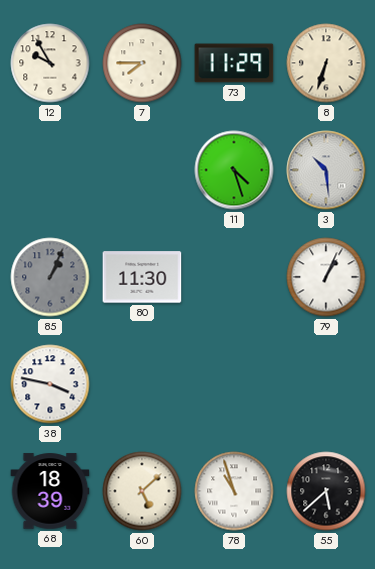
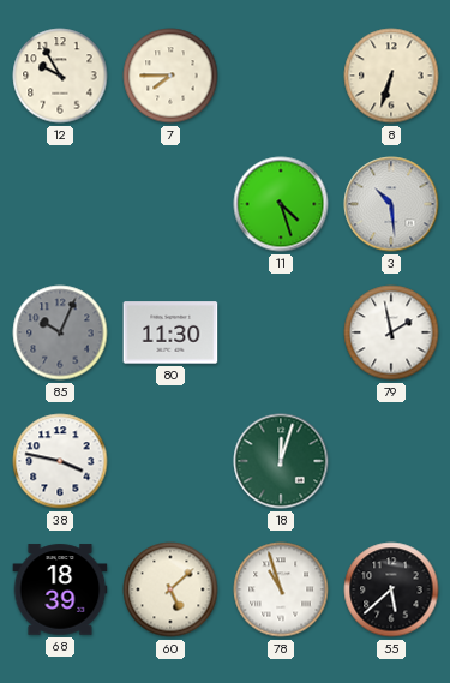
73: 11:29 -> none
85: 1:04 -> 10:04
79: 1:04 -> 1:58
18: none -> 12:03
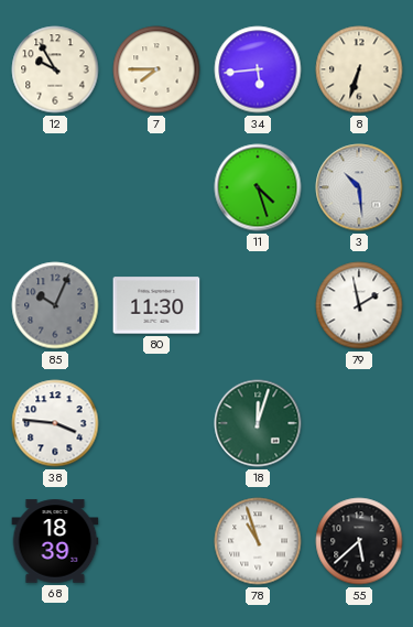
34: none -> 5:44
38: 3:47 -> 3:46
60: 5:08 -> none
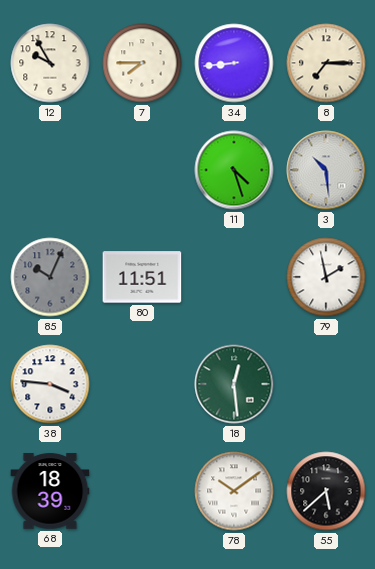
34: 5:44 -> 8:44
8: 6:33 -> 7:15
80: 11:30 -> 11:51
18: 12:03 -> 12:29
78: 10:57 -> 10:09
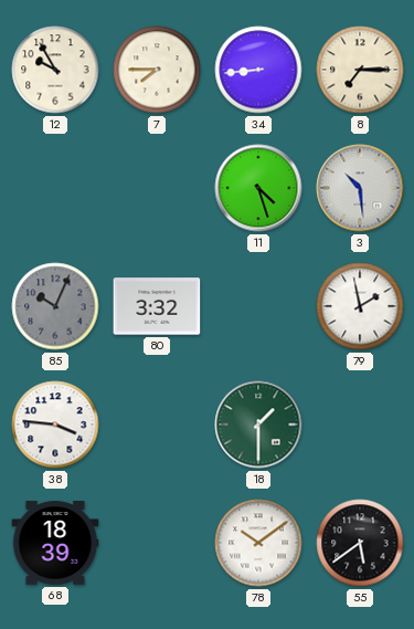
80: 11:51 -> 3:32
18: 12:29 -> 1:30
55: 5:38 -> 5:39
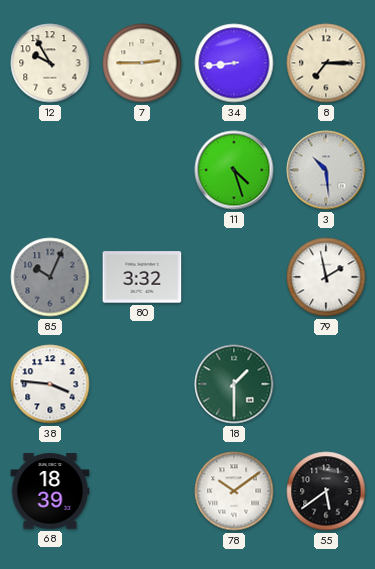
7: 7:45 -> 2:45
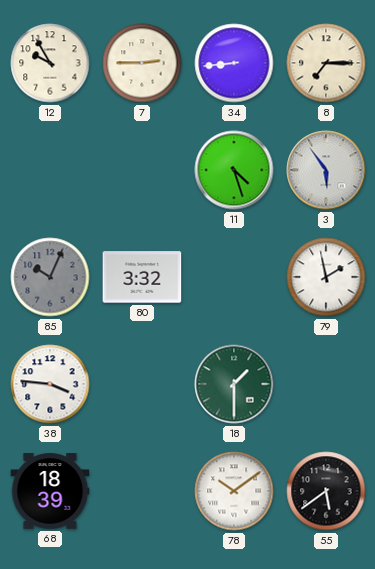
3: 10:29 -> 5:54
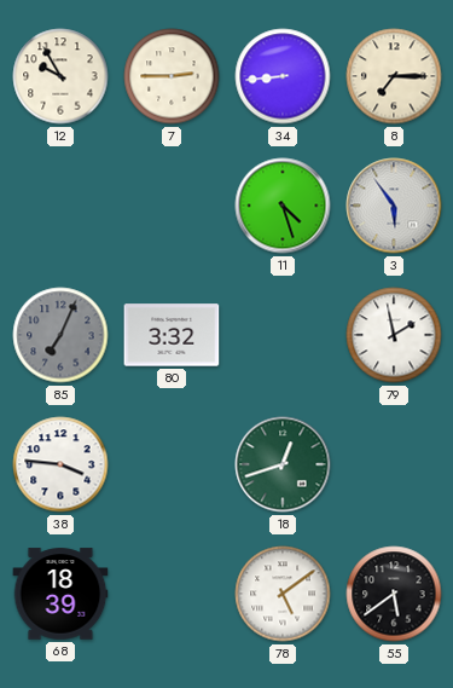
85: 10:04 -> 7:04
18: 1:30 -> 12:42
78: 10:09 -> 5:09
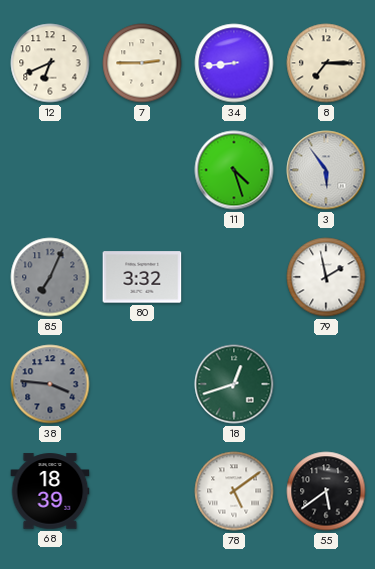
12: 9:55 -> 6:41
38 dial: white -> grey
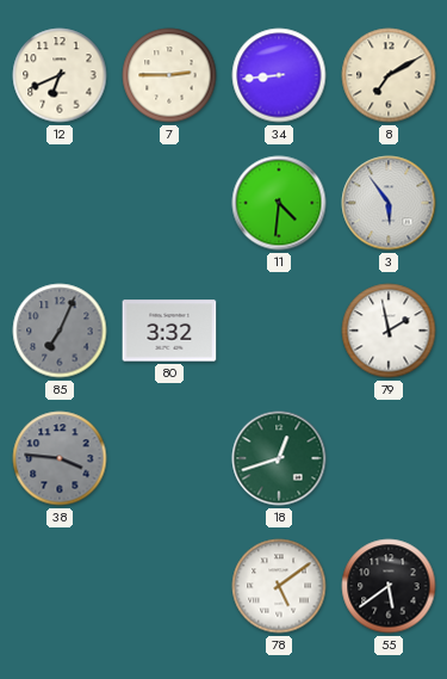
8: 7:15 -> 7:10
11: 4:27 -> 4:31
68: 18:39 -> none
